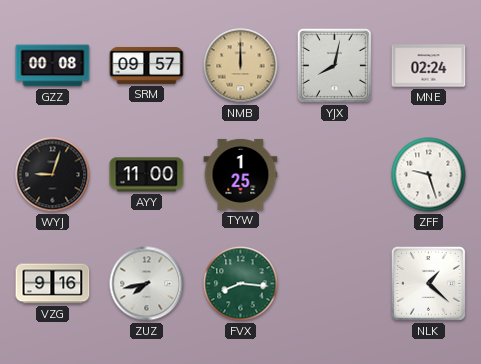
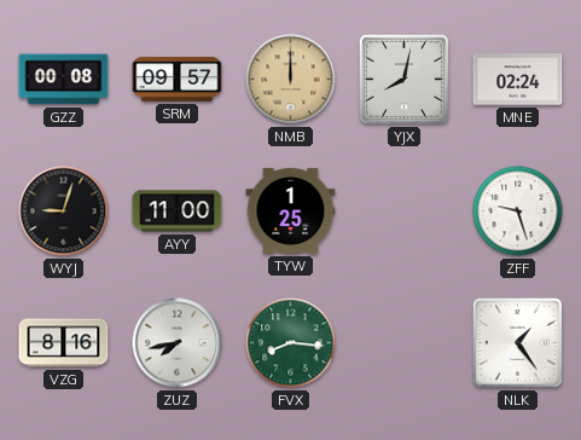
VZG: 9:16 -> 8:16
NLK: 1:22 -> 1:24
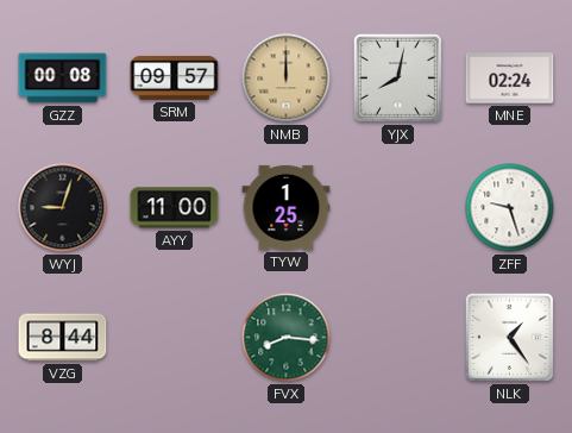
VZG: 8:16 -> 8:44
ZUZ: 7:43 -> none
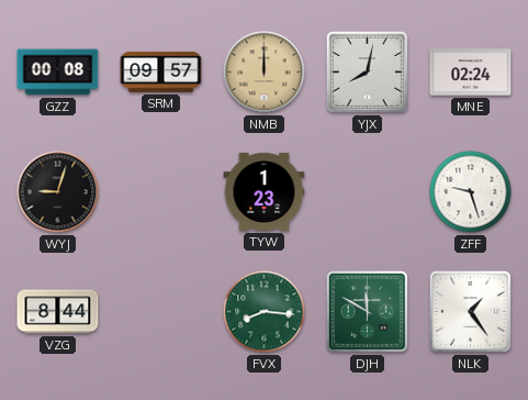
AYY: 11:00 -> none
TYW: 1:25 -> 1:23
DJH: none -> 11:50
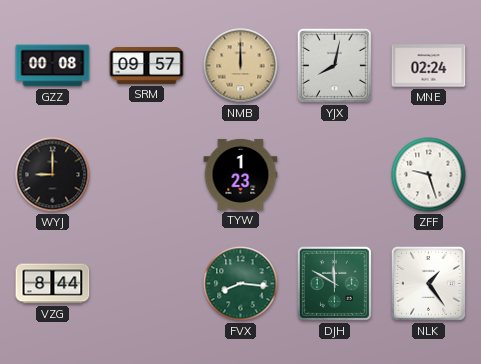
WYJ: 9:03 -> 9:00
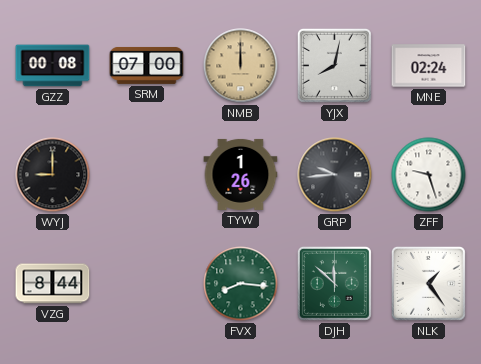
SRM: 09:57 -> 07:00
TYW: 1:23 -> 1:26
GRP: none -> 9:44
DJH: 11:50 -> 11:52
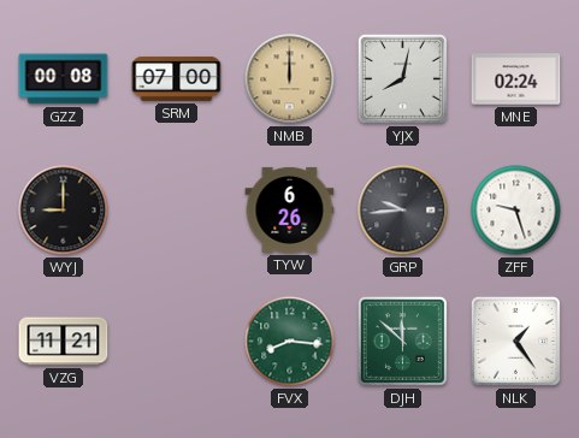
TYW: 1:26 -> 6:26
VZG: 8:44 -> 11:21
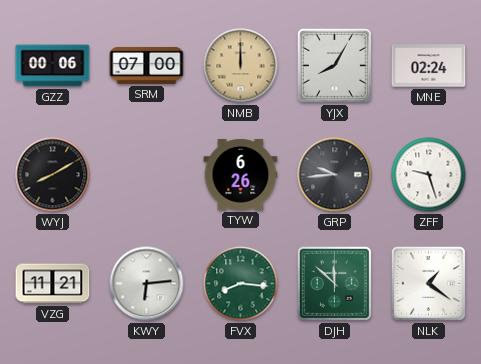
GZZ: 00:08 -> 00:06
YJX: 8:02 -> 8:05
WYJ: 9:00 -> 8:10
KWY: none -> 6:14
NLK: 1:24 -> 1:21
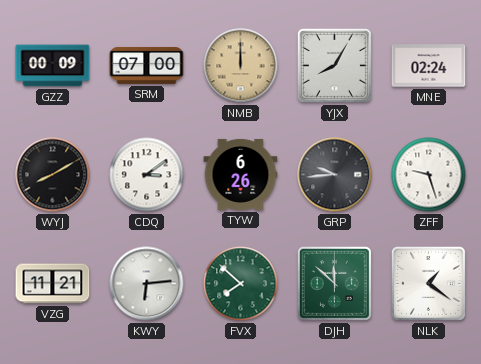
GZZ: 00:06 -> 00:09
CDQ: none -> 3:09
FVX: 8:16 -> 7:52
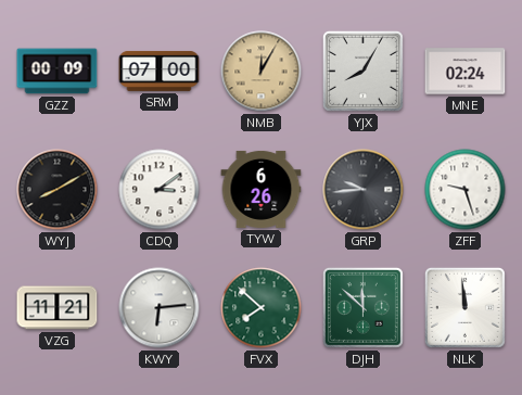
NMB: 12:00 -> 12:05
NLK: 1:21 -> 11:59
